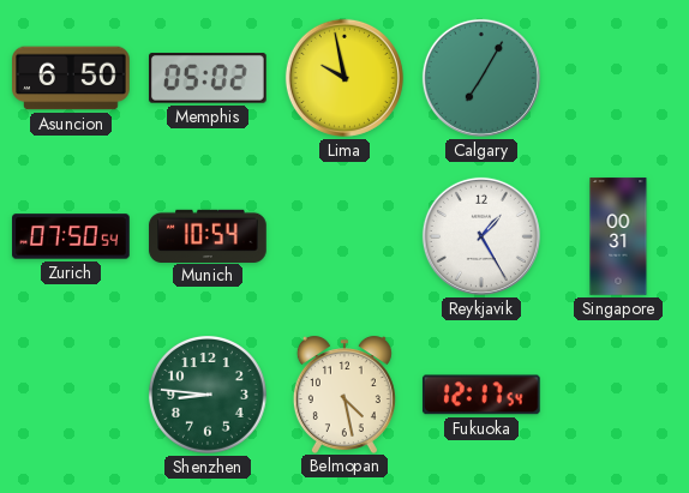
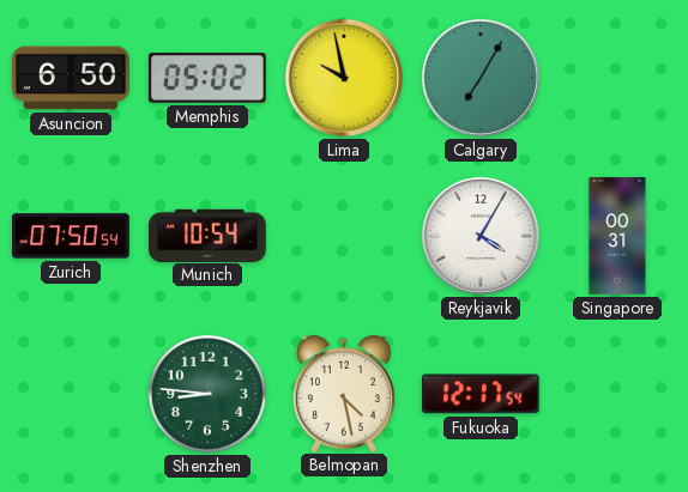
Reykjavik: 1:25 -> 4:05
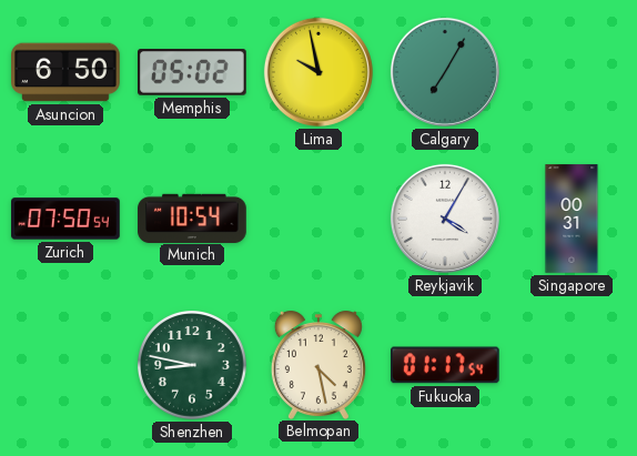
Shenzhen: 8:46 -> 8:47
Fukuoka: 12:17 -> 01:17
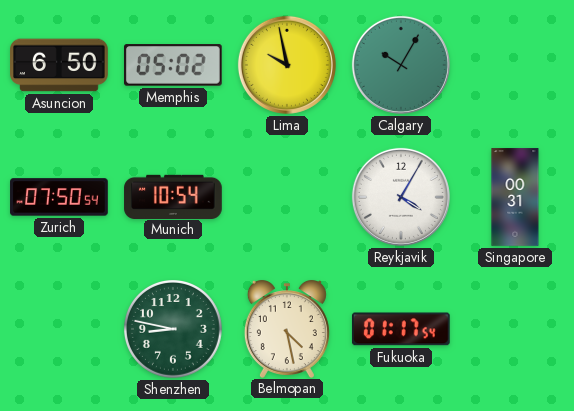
Calgary: 7:05 -> 10:05
